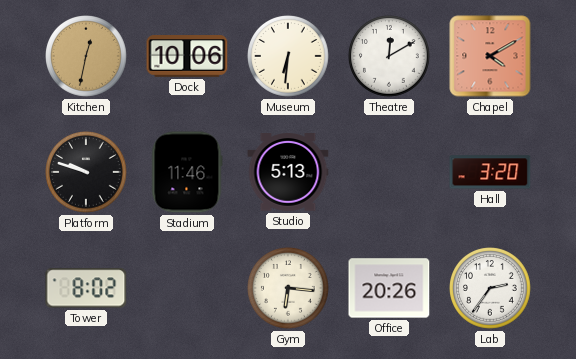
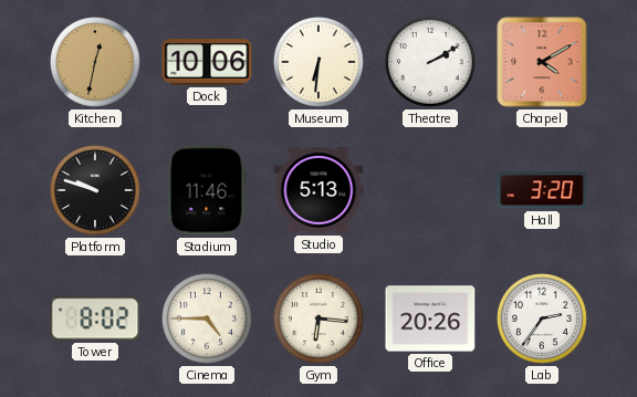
Theatre: 12:10 -> 2:10
Cinema: none -> 4:45
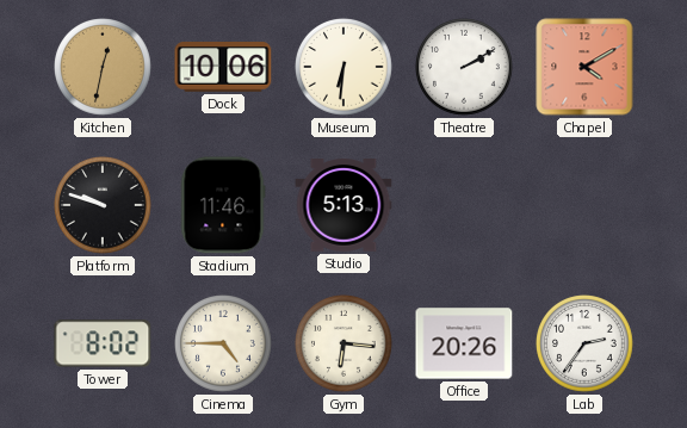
Hall: 3:20 -> none
